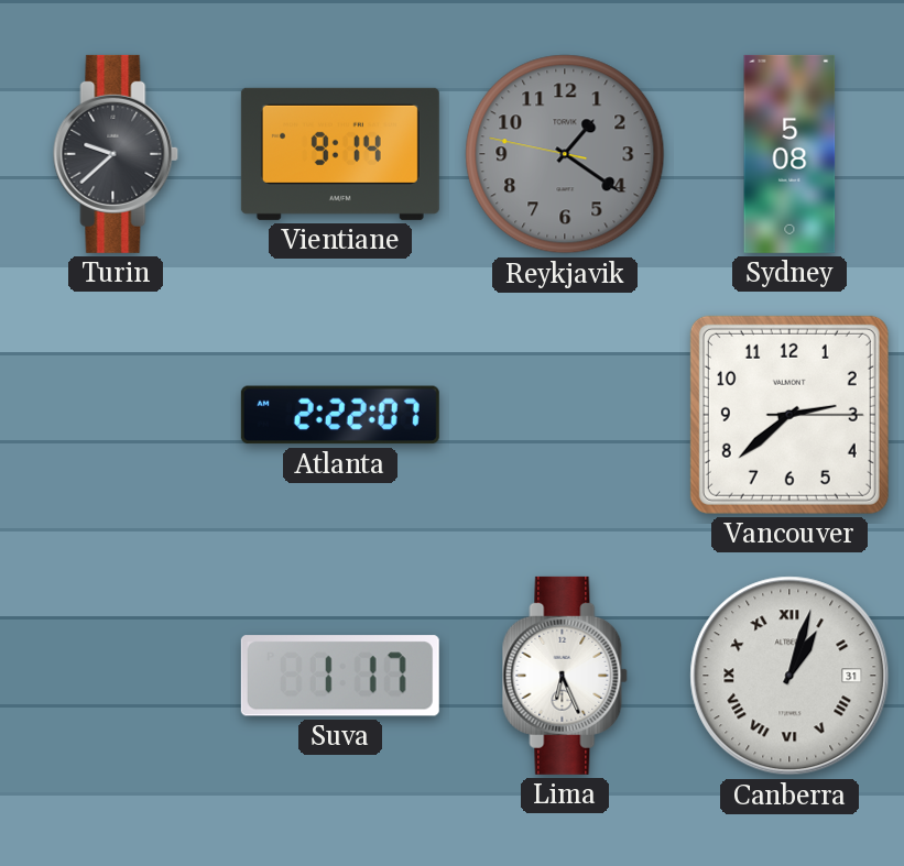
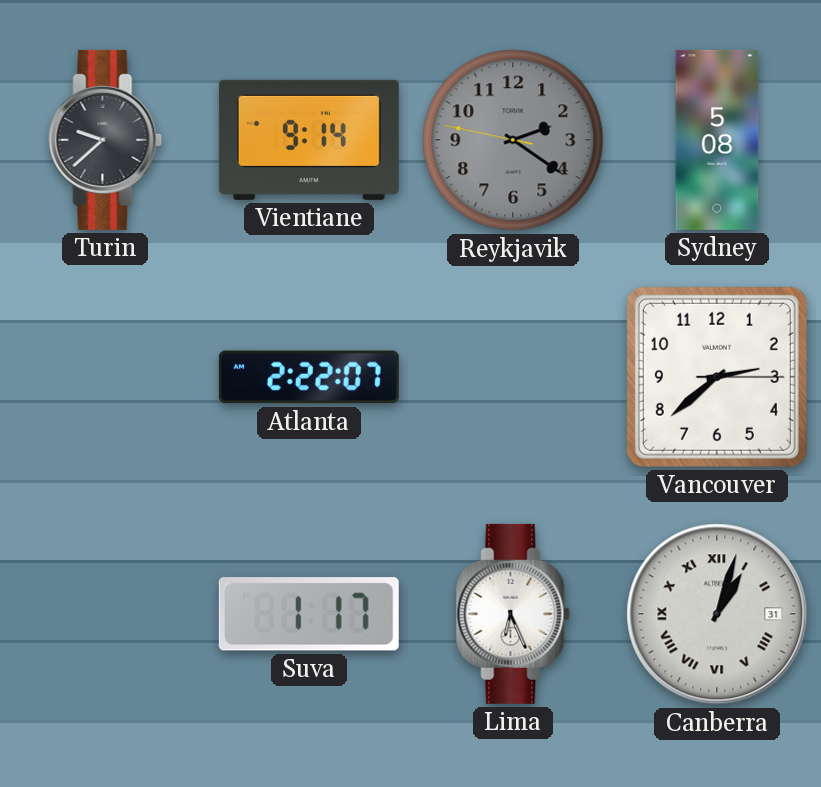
Reykjavik: 1:20 -> 2:20
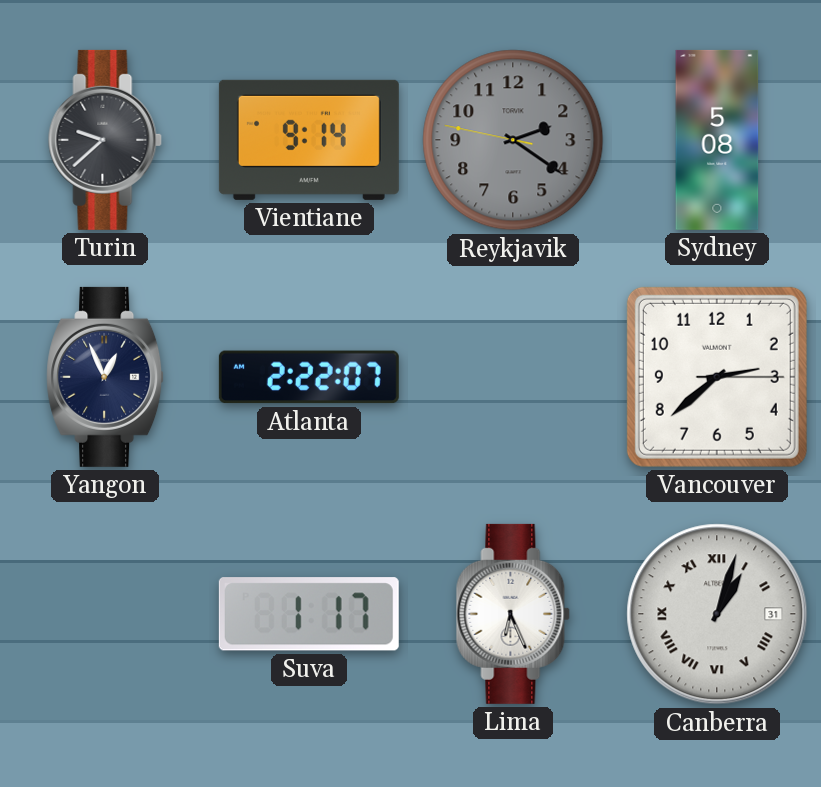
Yangon: none -> 12:56
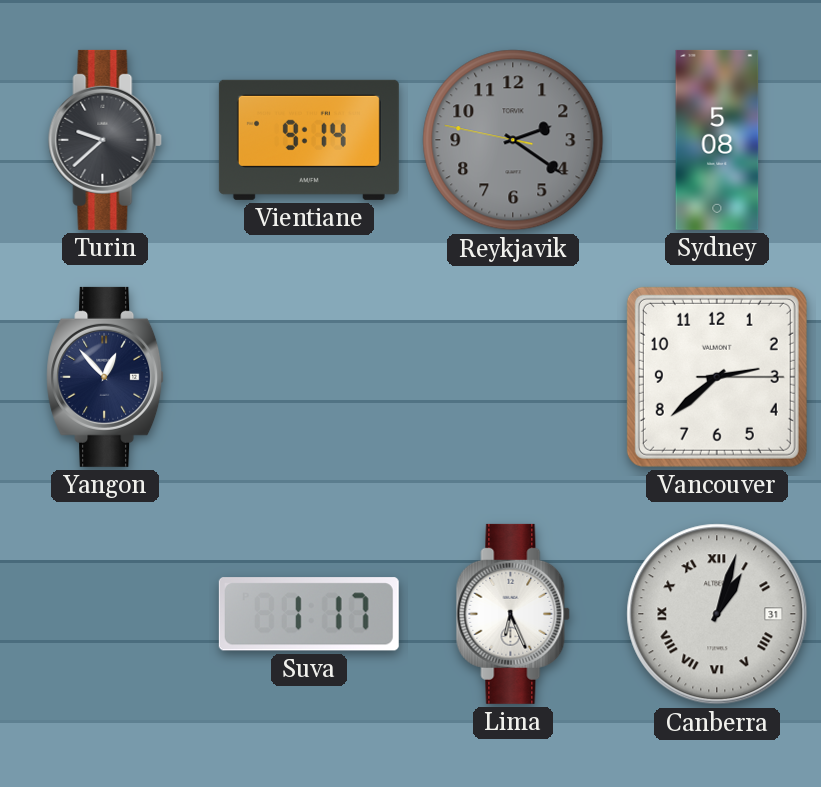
Yangon: 12:56 -> 12:53
Atlanta: 2:22 -> none
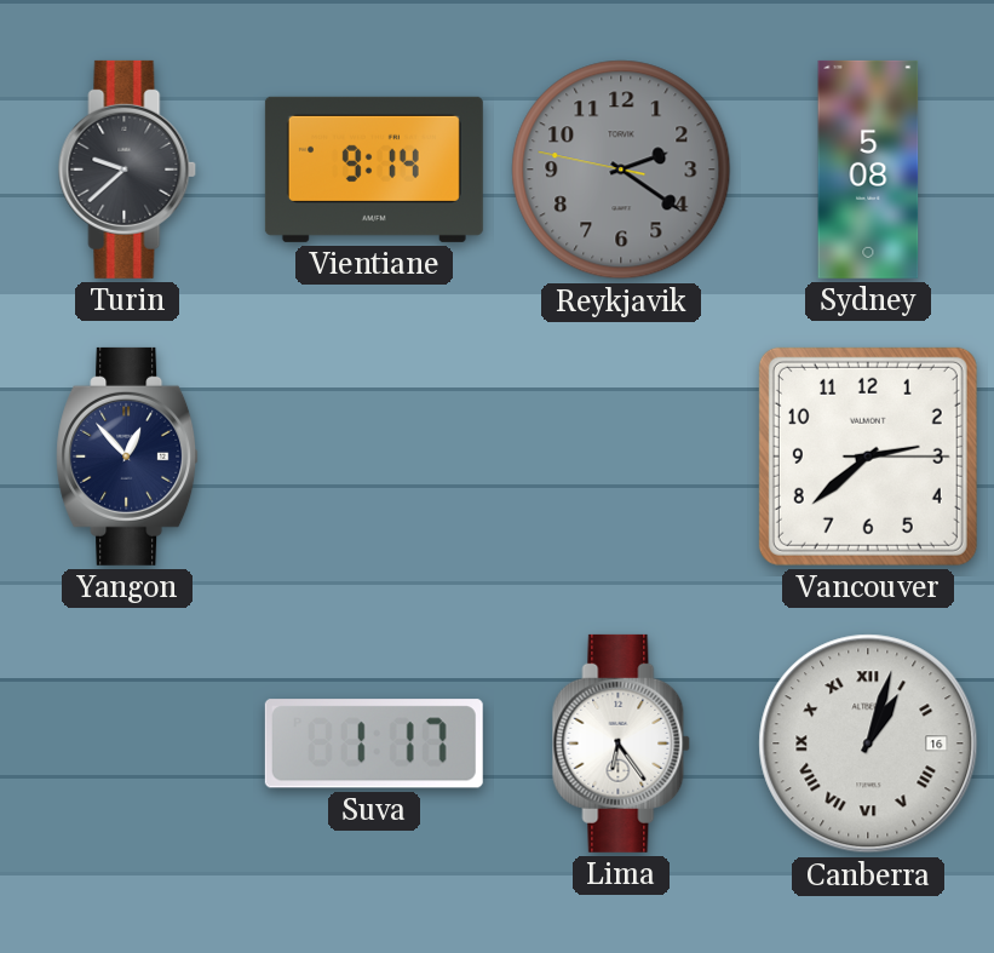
Lima: 6:26 -> 6:24
Canberra date: 31 -> 16
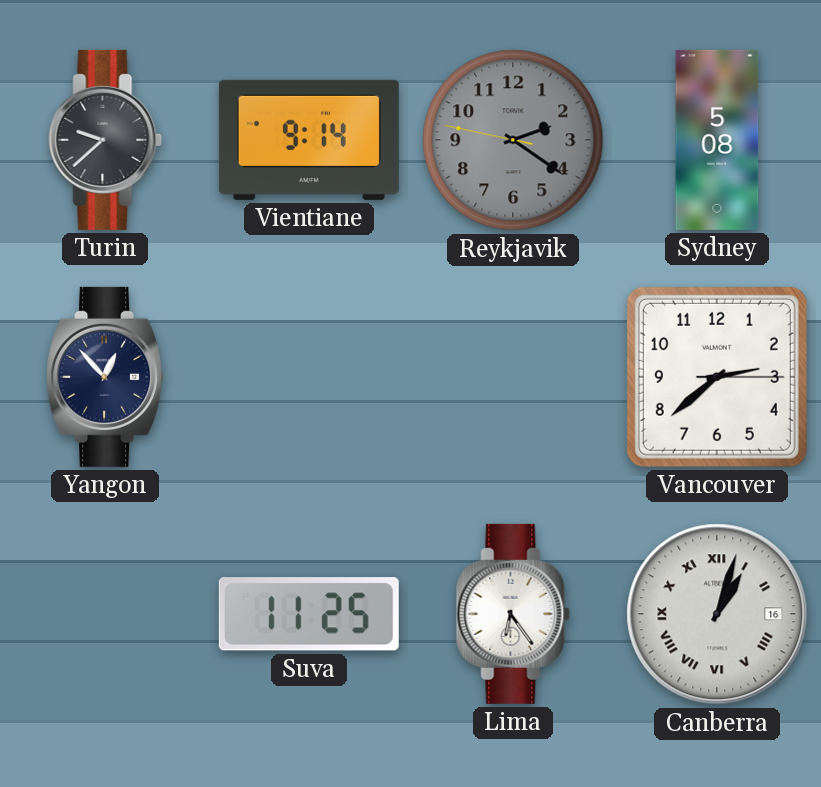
Suva: 1:17 -> 11:25
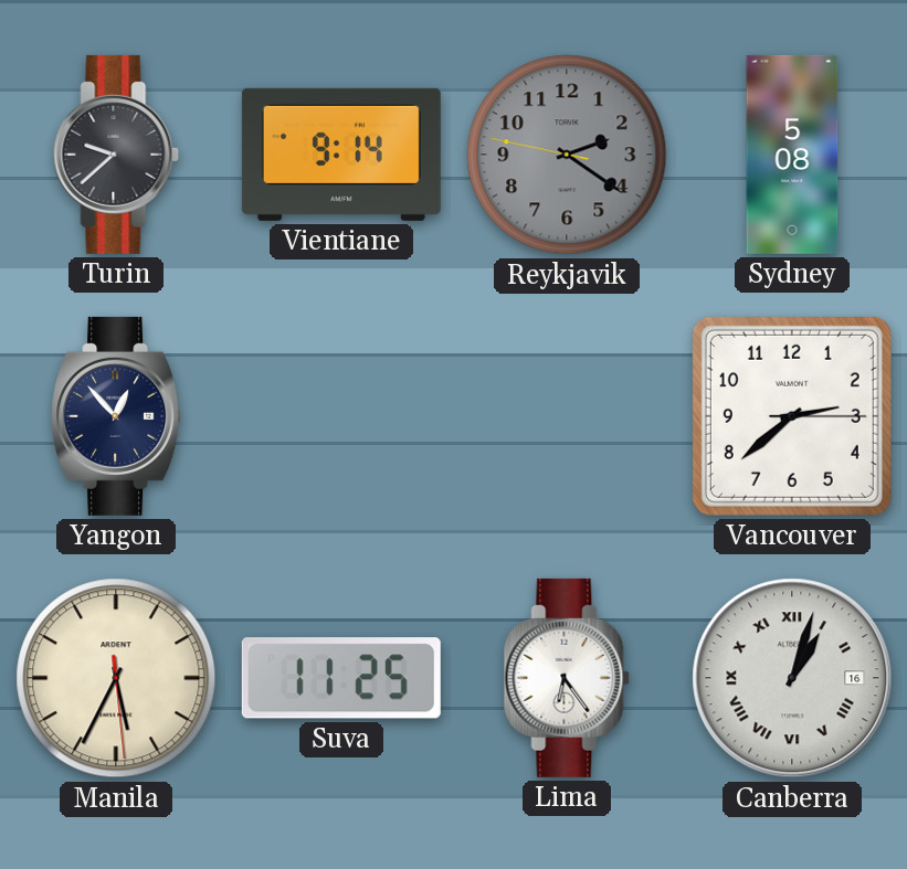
Manila: none -> 5:34
